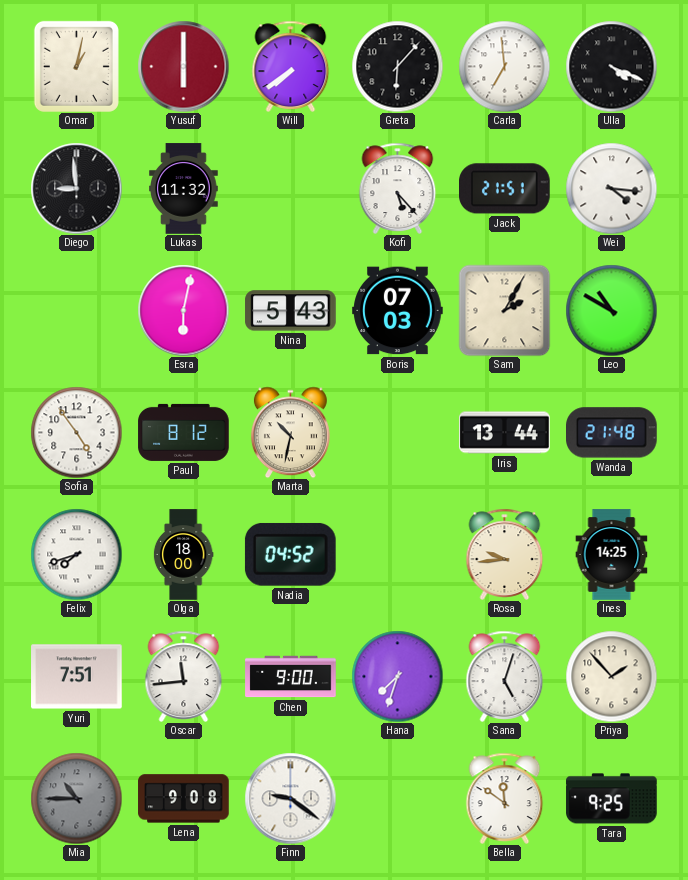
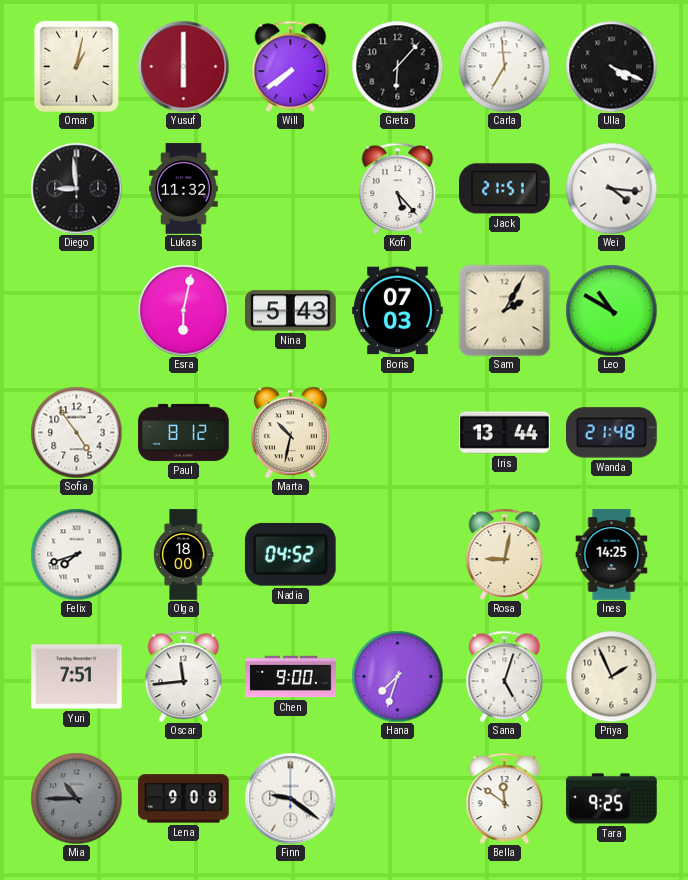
Rosa: 9:44 -> 9:02
Priya: 1:53 -> 1:56
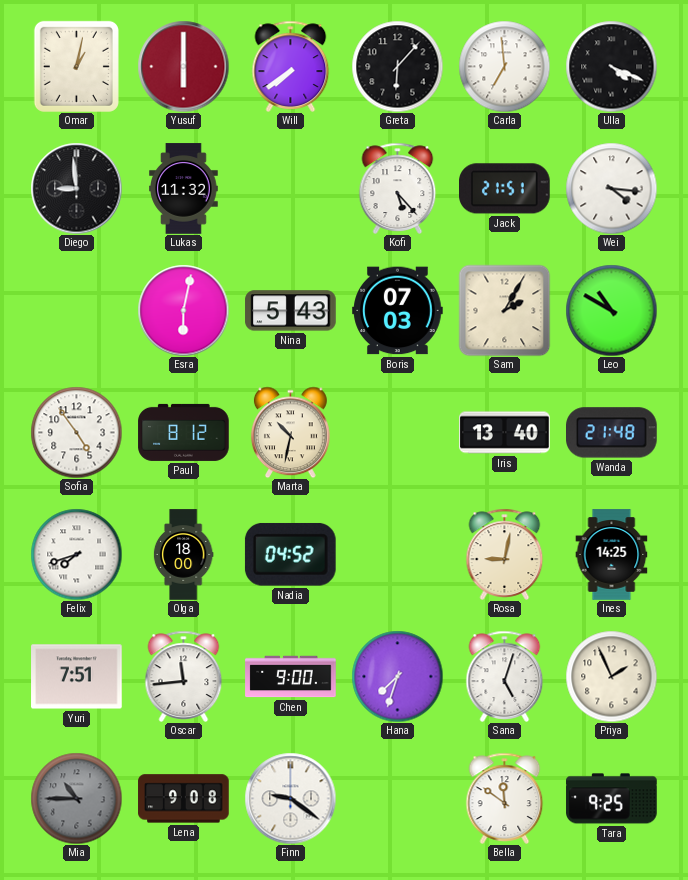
Iris: 13:44 -> 13:40
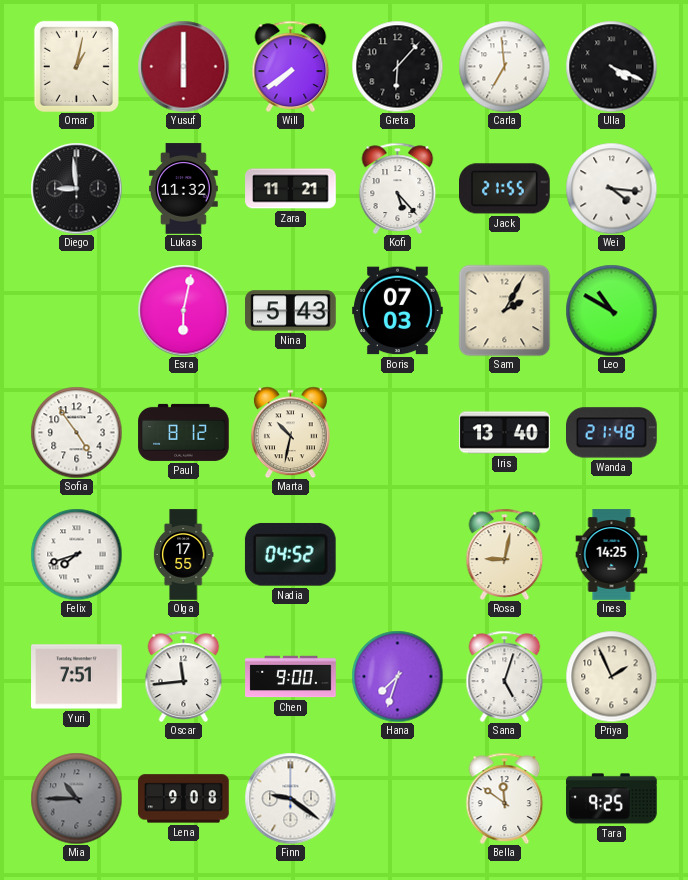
Zara: none -> 11:21
Jack: 21:51 -> 21:55
Olga: 18:00 -> 17:55
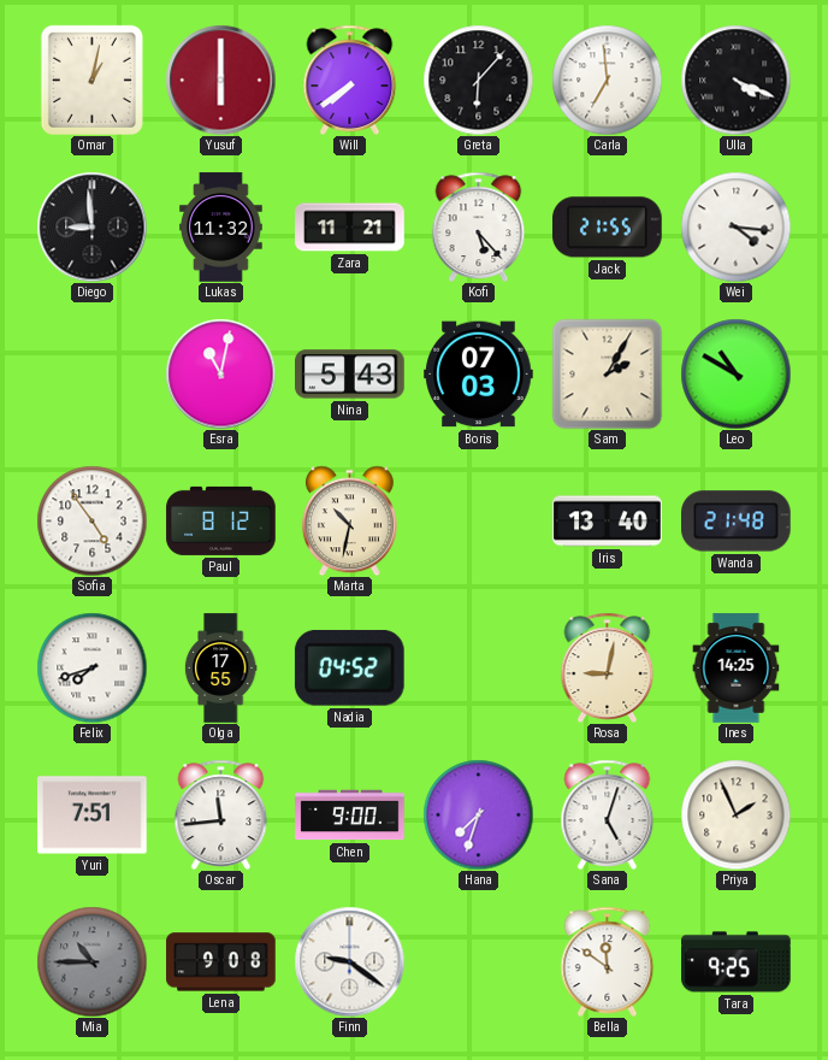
Esra: 6:02 -> 11:02
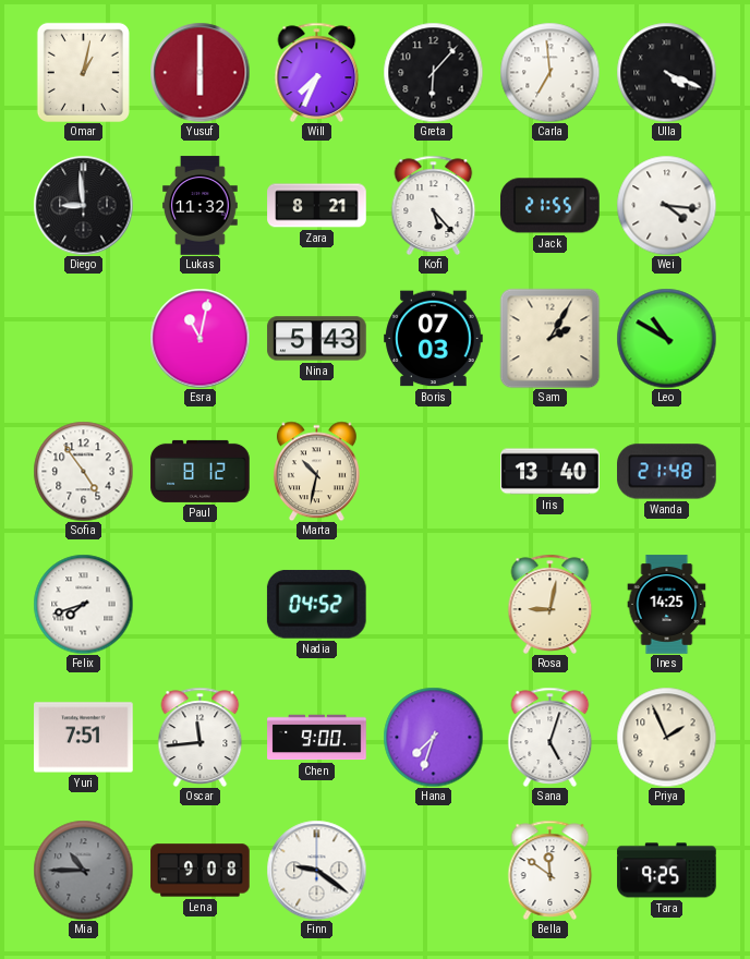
Will: 7:39 -> 7:34
Zara: 11:21 -> 8:21
Olga: 17:55 -> none
